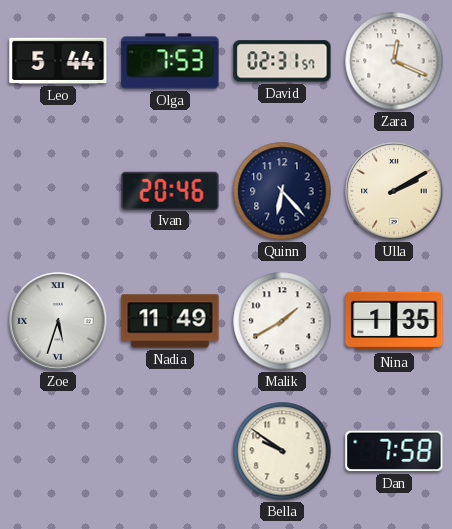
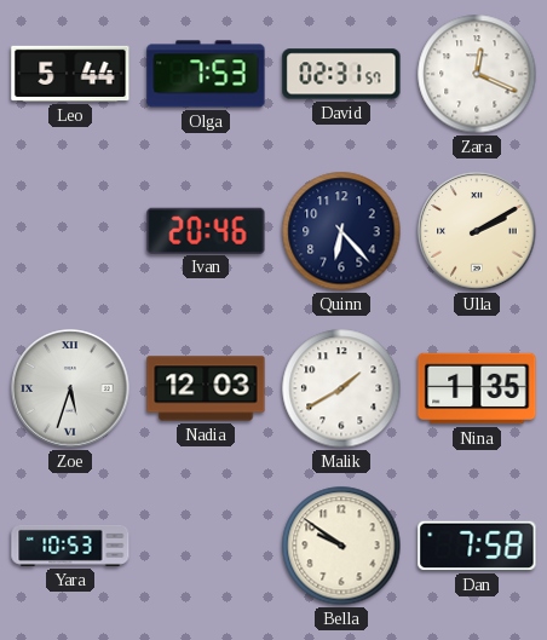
Nadia: 11:49 -> 12:03
Yara: none -> 10:53
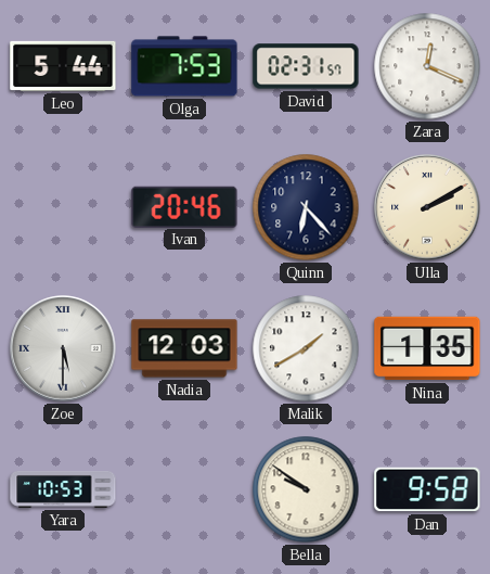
Zoe: 5:33 -> 5:30
Dan: 7:58 -> 9:58
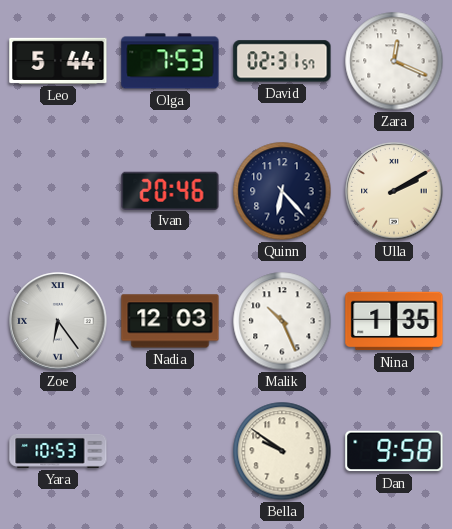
Zoe: 5:30 -> 6:24
Malik: 1:40 -> 10:26
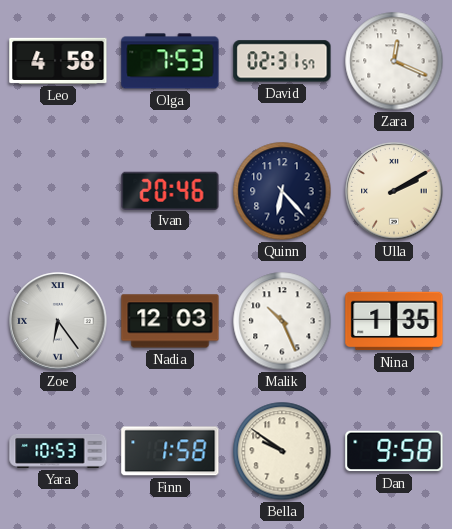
Leo: 5:44 -> 4:58
Finn: none -> 1:58
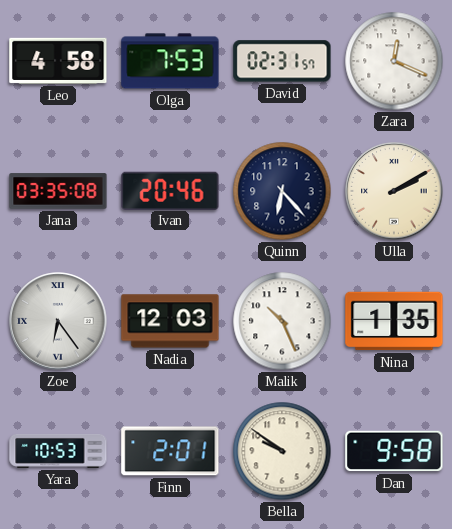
Jana: none -> 03:35
Finn: 1:58 -> 2:01
